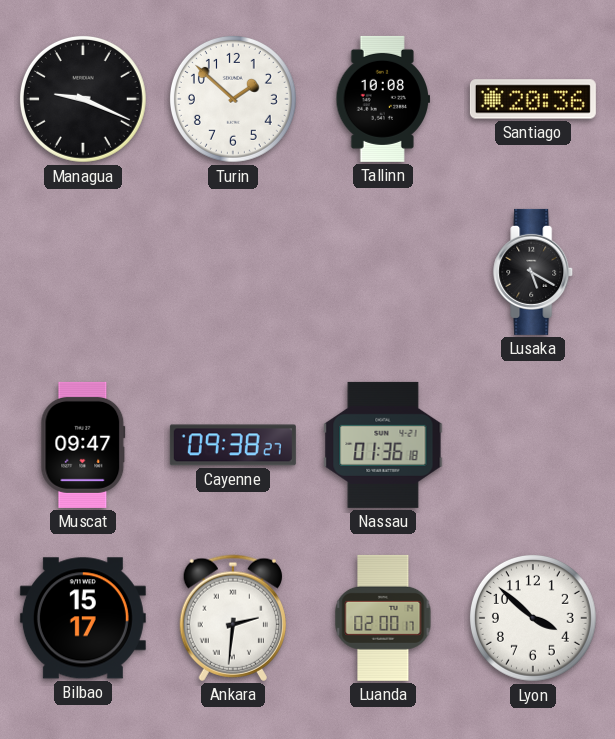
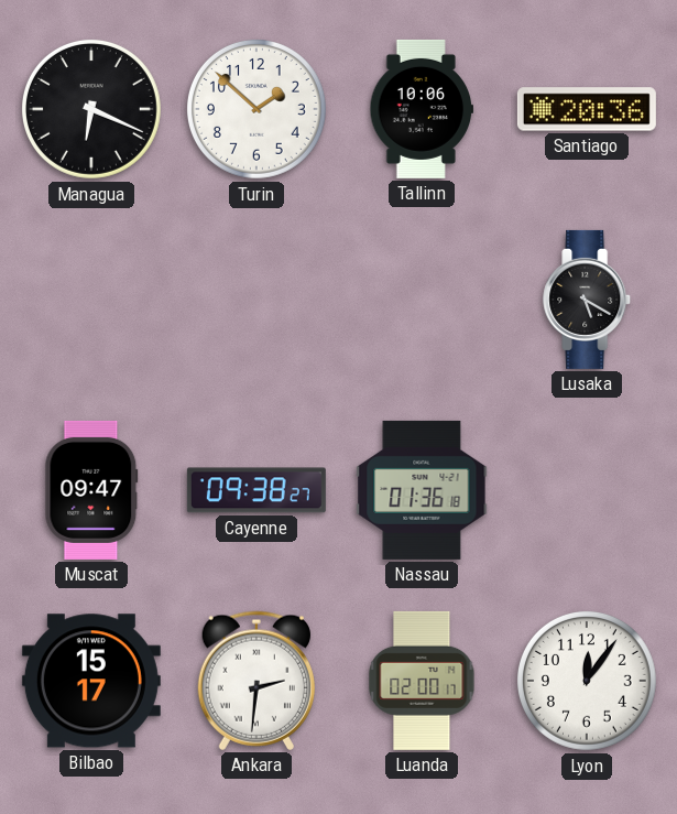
Managua: 9:19 -> 6:19
Tallinn: 10:08 -> 10:06
Lyon: 3:52 -> 12:06
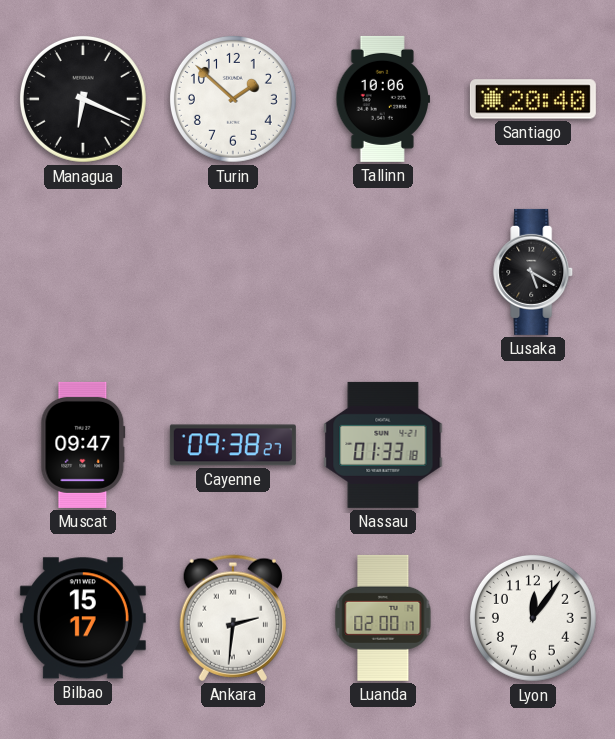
Santiago: 20:36 -> 20:40
Nassau: 01:36 -> 01:33
